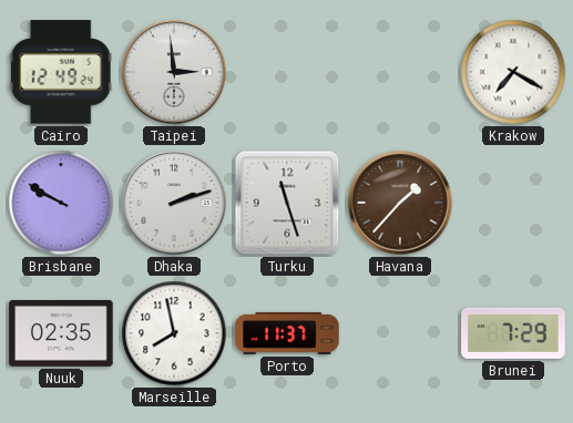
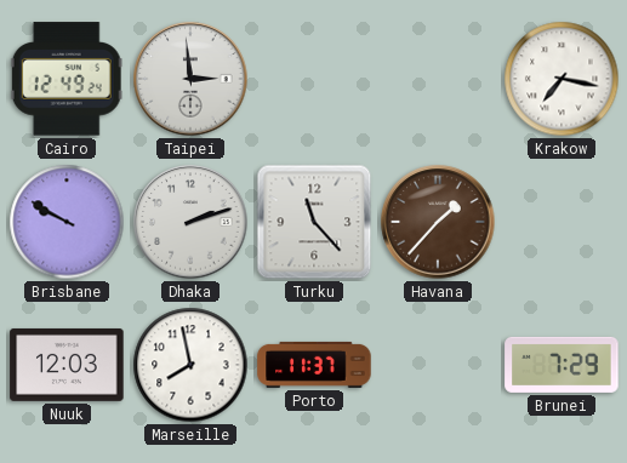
Krakow: 7:20 -> 7:17
Turku: 11:27 -> 11:23
Nuuk: 02:35 -> 12:03
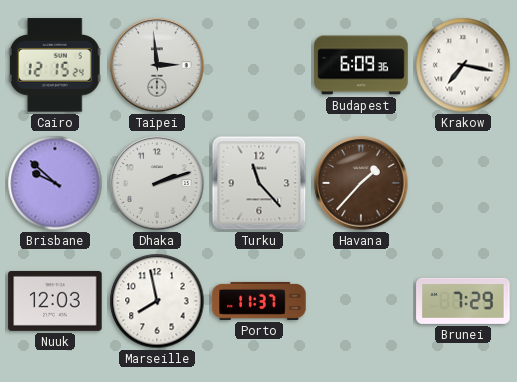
Cairo: 12:49 -> 12:15
Budapest: none -> 6:09
Brisbane: 9:50 -> 9:52
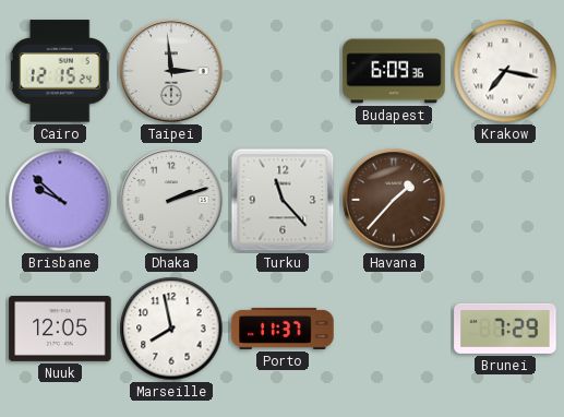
Nuuk: 12:03 -> 12:05
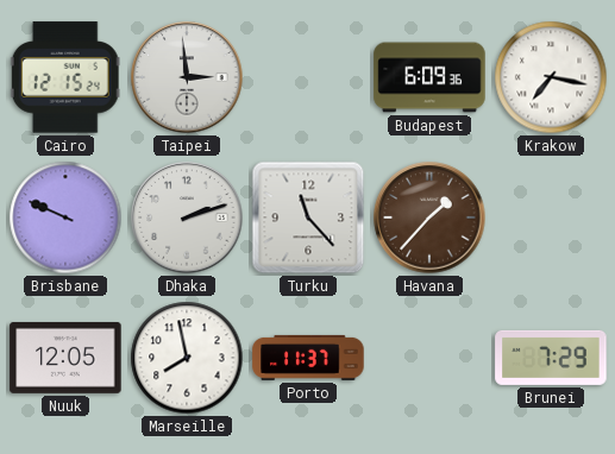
Brisbane: 9:52 -> 9:49
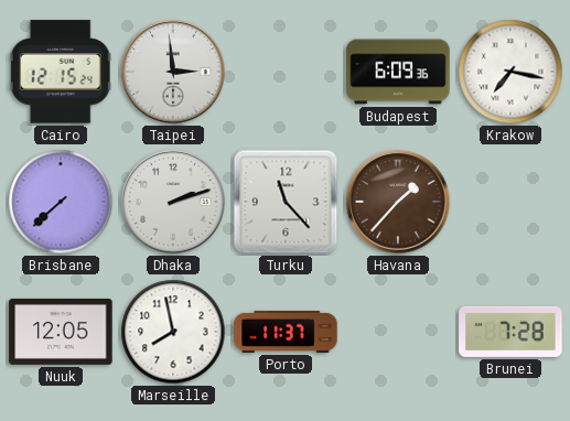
Brisbane: 9:49 -> 7:38
Brunei: 7:29 -> 7:28
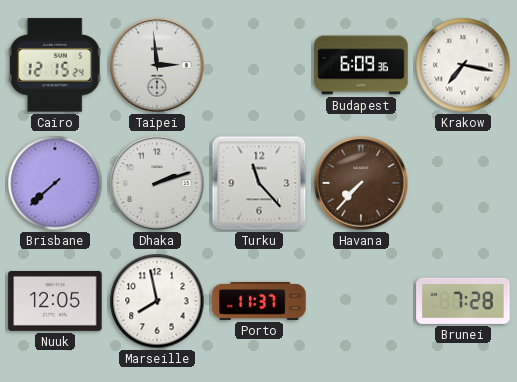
Havana: 1:37 -> 7:37
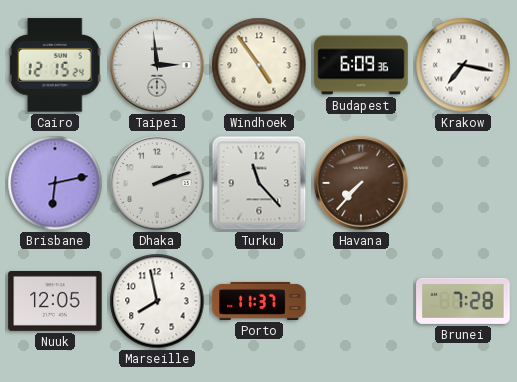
Windhoek: none -> 4:54
Brisbane: 7:38 -> 6:13
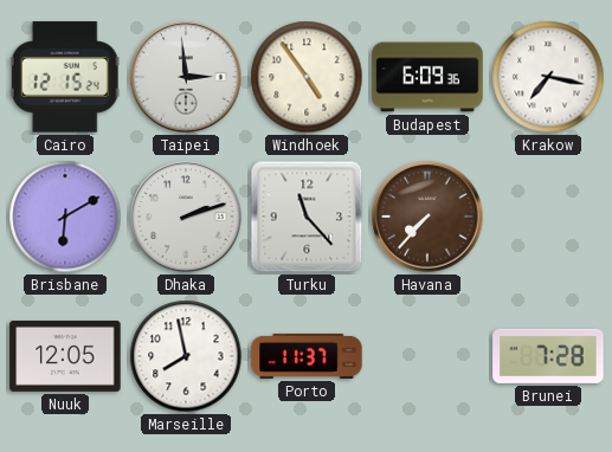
Brisbane: 6:13 -> 6:10
